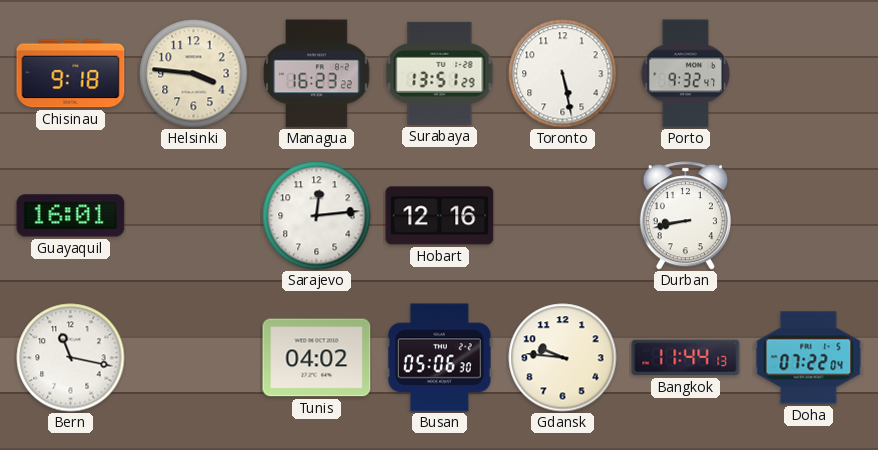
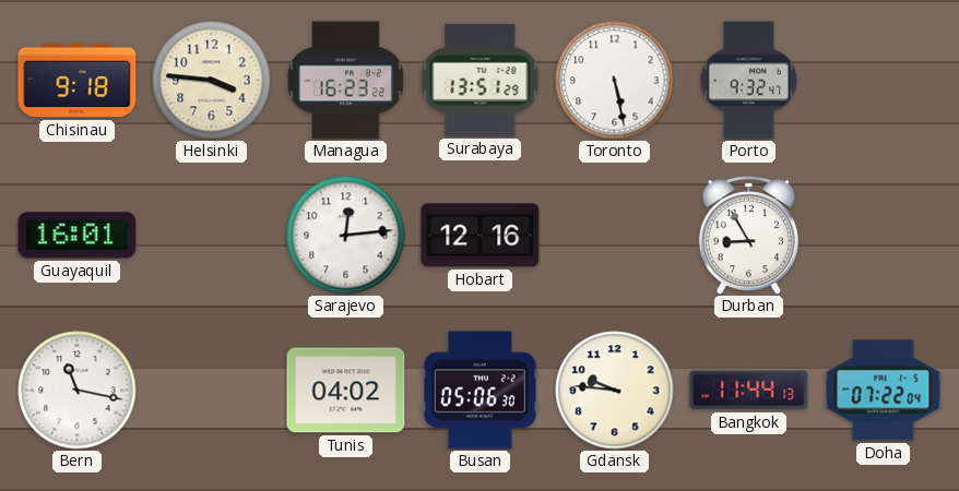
Durban: 8:43 -> 8:55
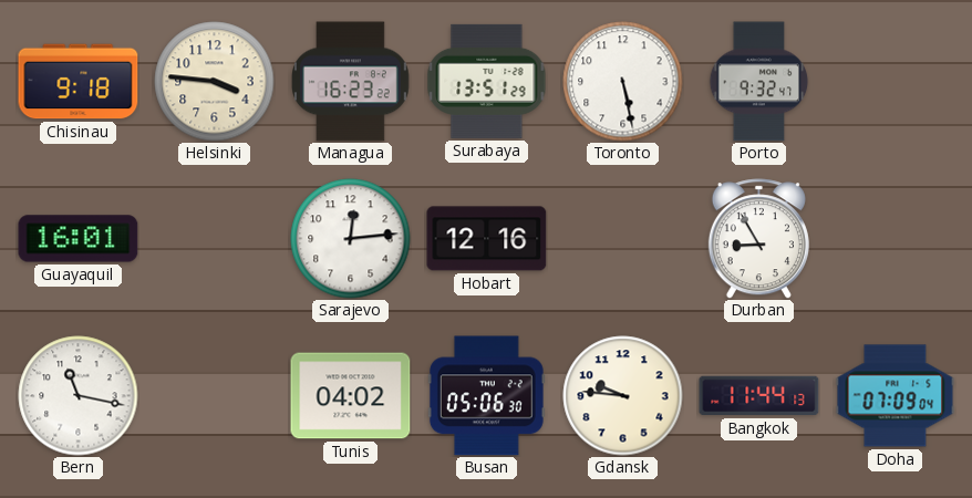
Doha: 07:22 -> 07:09
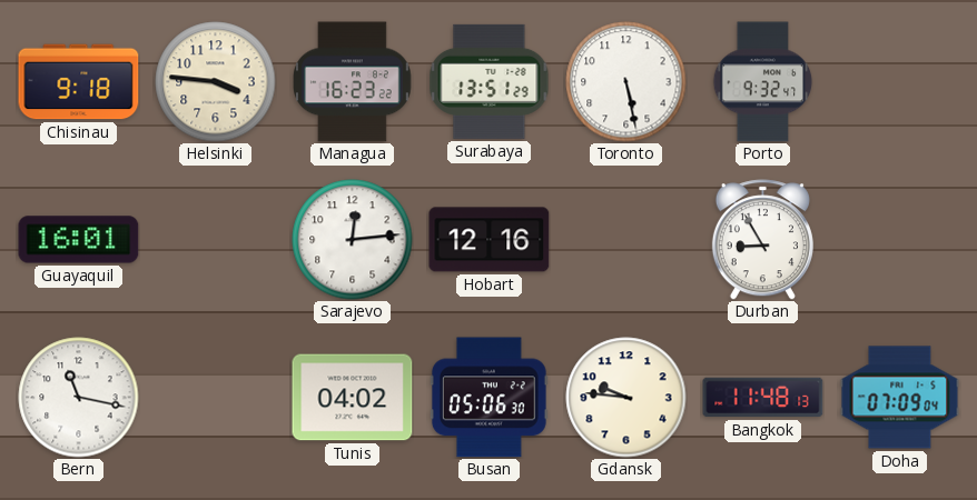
Bangkok: 11:44 -> 11:48
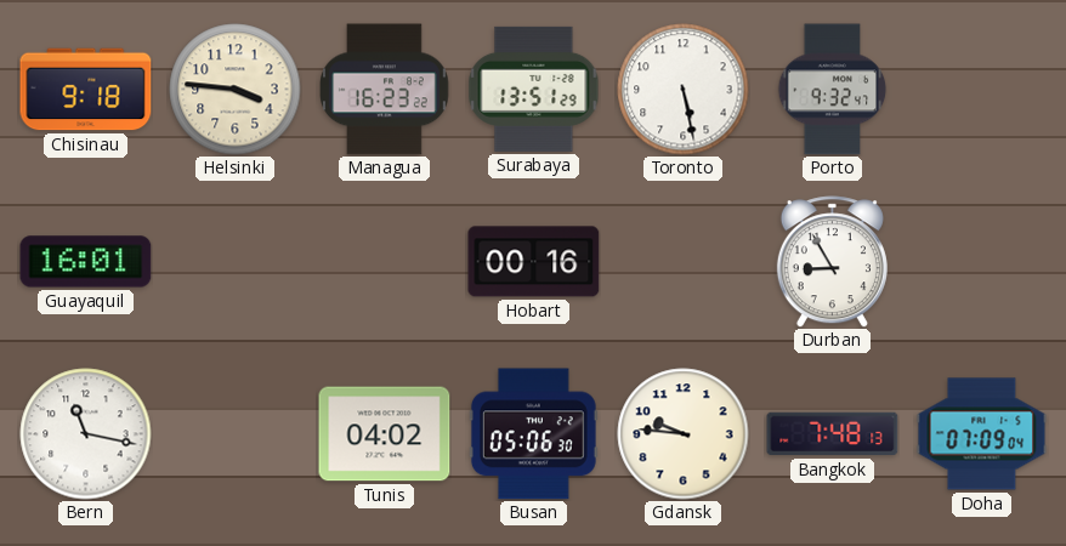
Sarajevo: 12:14 -> none
Hobart: 12:16 -> 00:16
Bangkok: 11:48 -> 7:48
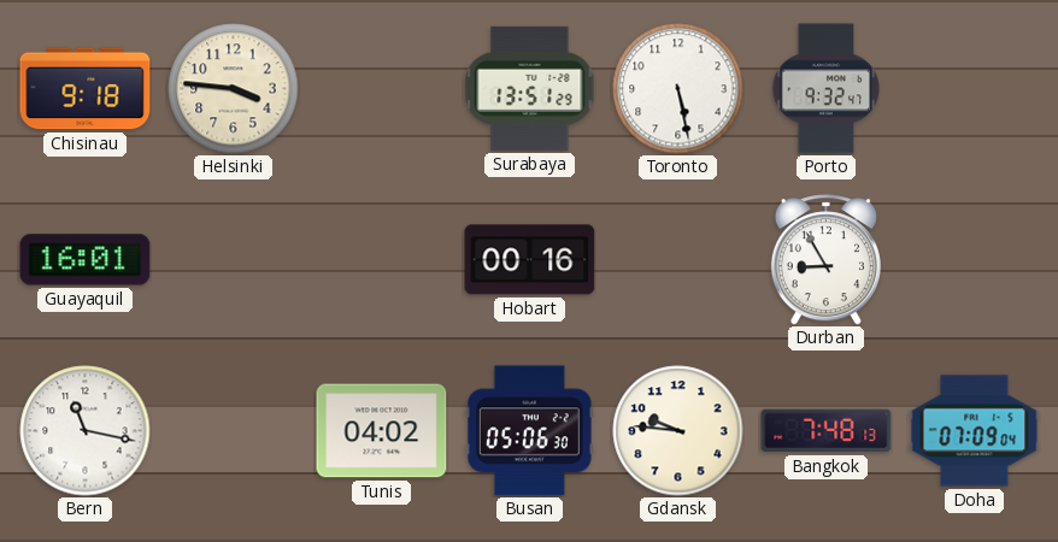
Managua: 16:23 -> none
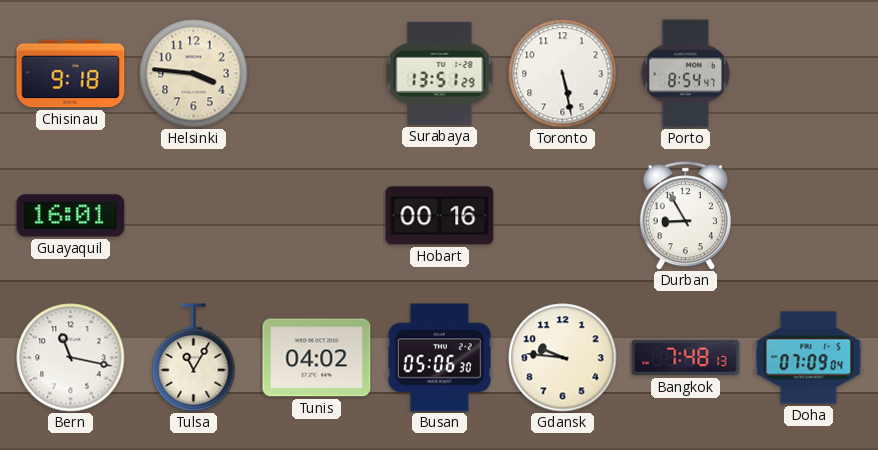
Porto: 9:32 -> 8:54
Tulsa: none -> 11:05
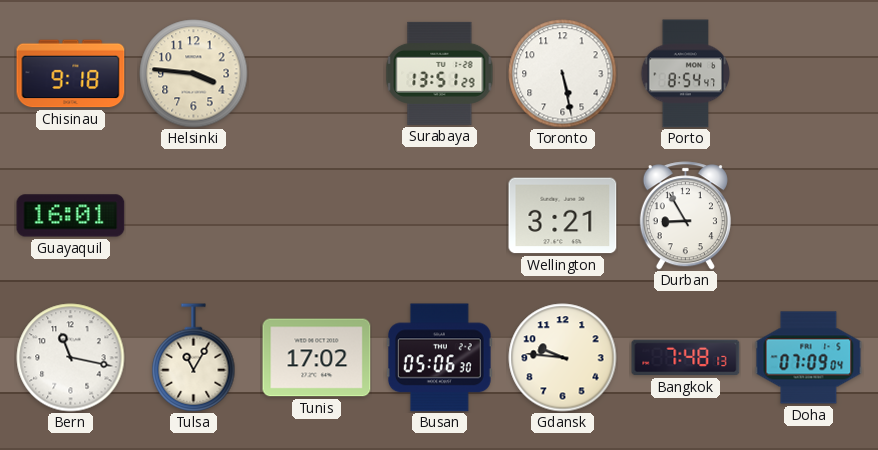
Hobart: 00:16 -> none
Wellington: none -> 3:21
Tunis: 04:02 -> 17:02
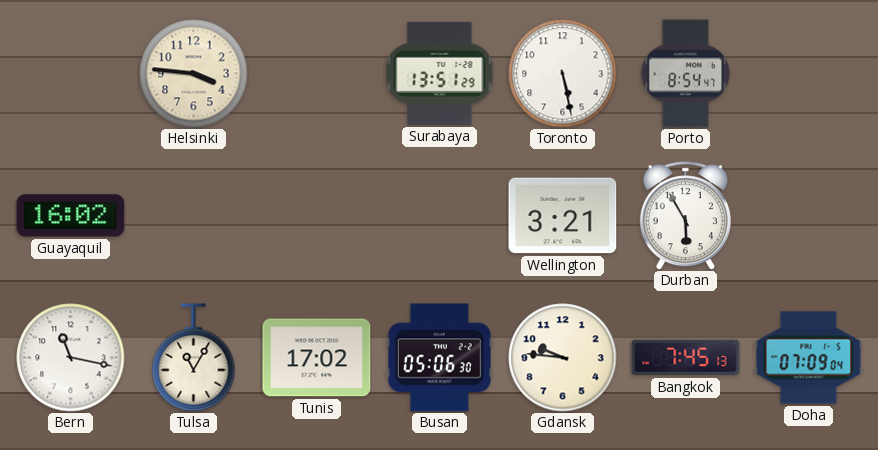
Chisinau: 9:18 -> none
Guayaquil: 16:01 -> 16:02
Durban: 8:55 -> 5:55
Bangkok: 7:48 -> 7:45
